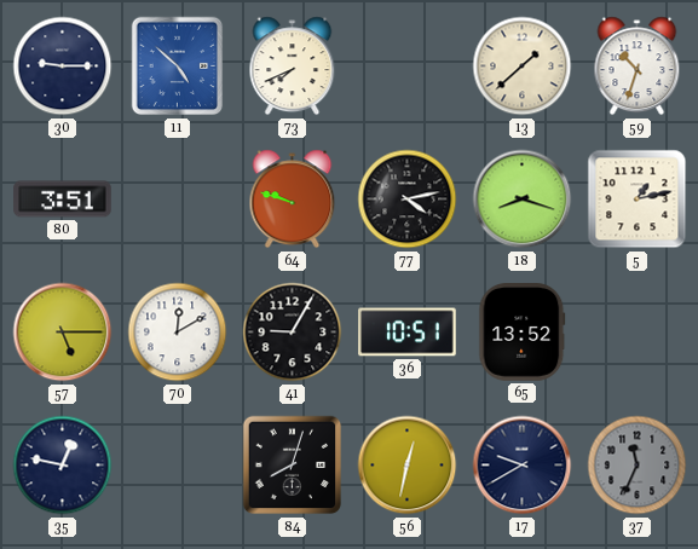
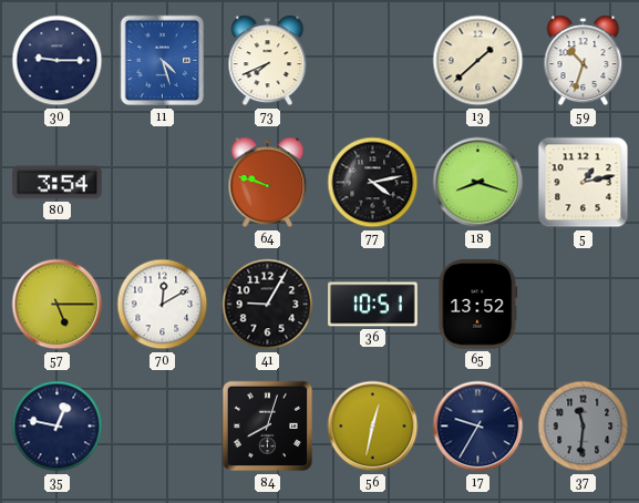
11: 4:52 -> 4:27
80: 3:51 -> 3:54
17: 9:40 -> 9:35
37: 11:34 -> 11:31
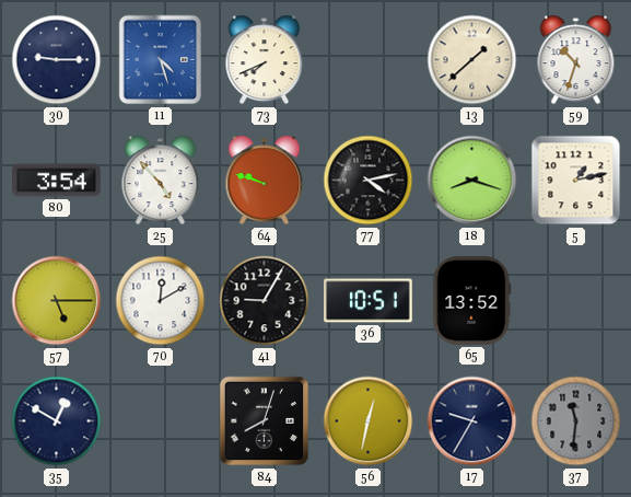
25: none -> 4:53
35: 12:47 -> 12:50
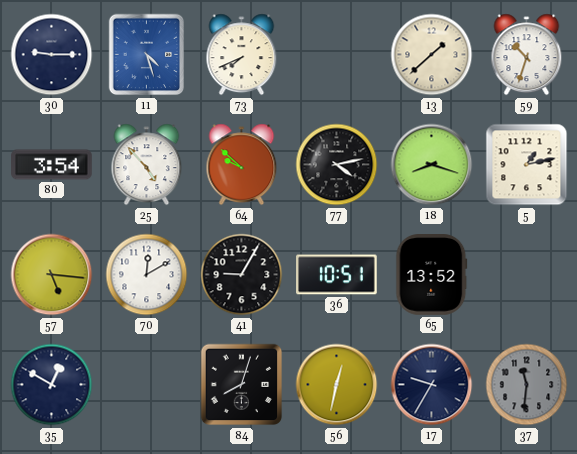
64: 9:48 -> 9:52
57: 5:15 -> 5:16
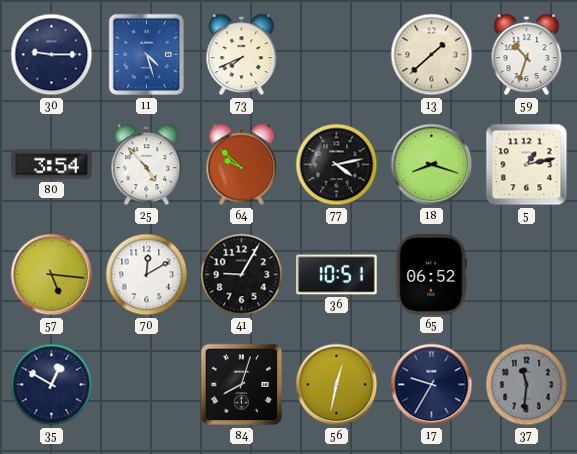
65: 13:52 -> 06:52
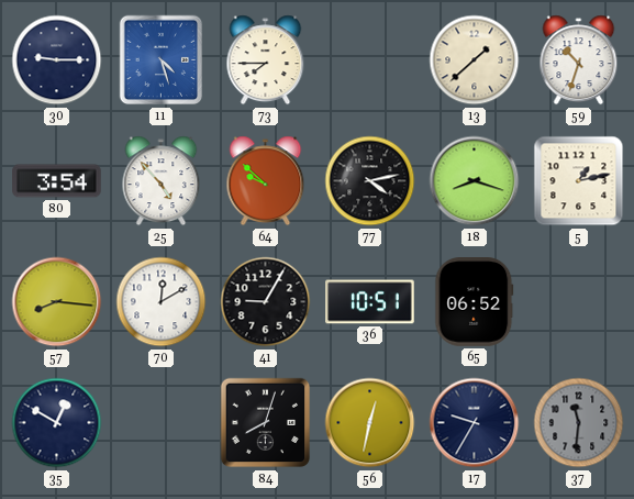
73: 7:41 -> 7:45
57: 5:16 -> 8:16
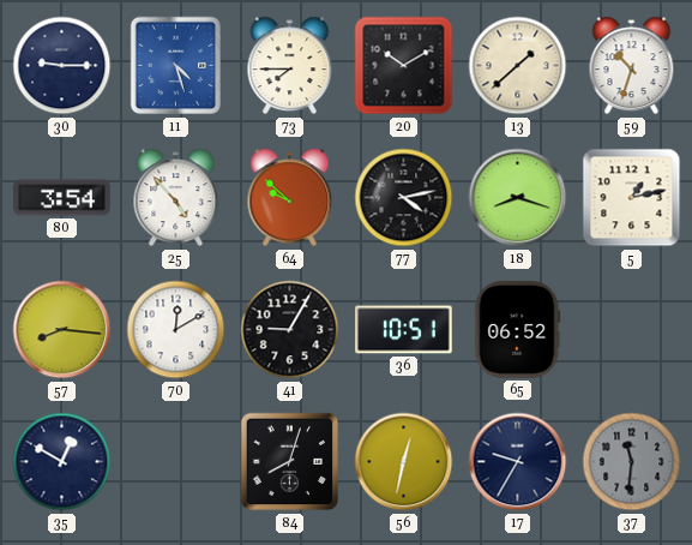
20: none -> 10:10
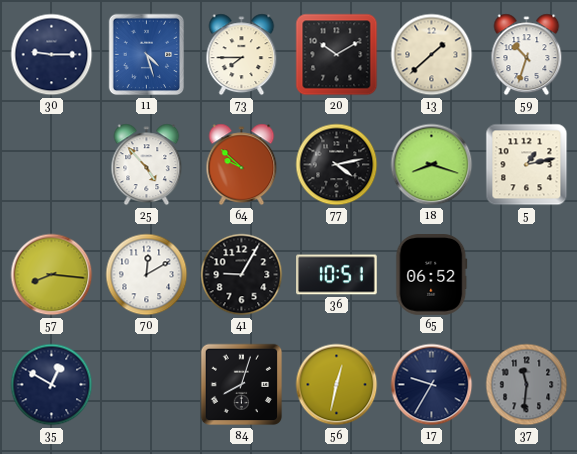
80: 3:54 -> none
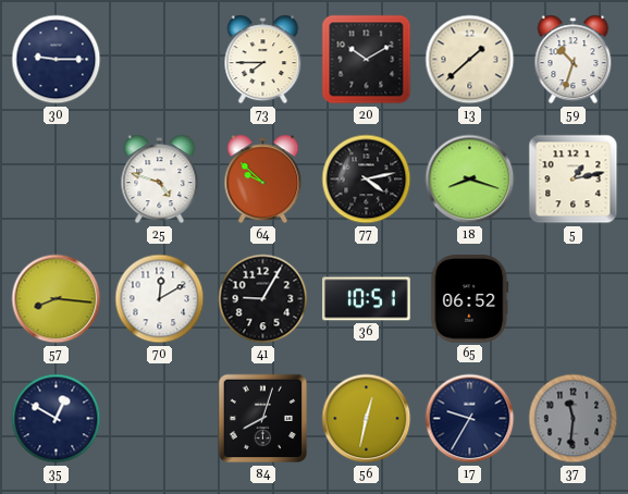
11: 4:27 -> none
25: 4:53 -> 4:48
